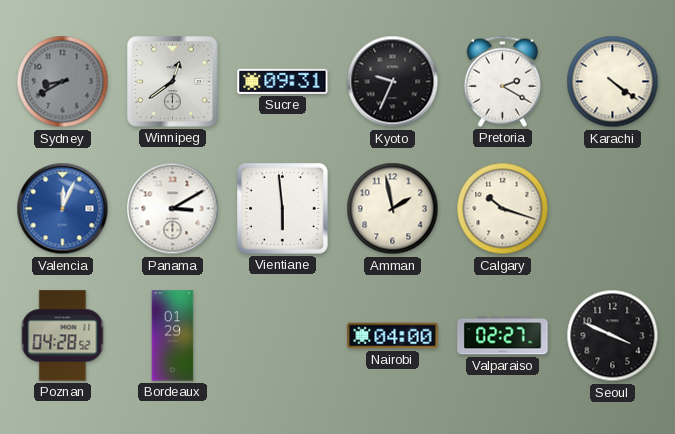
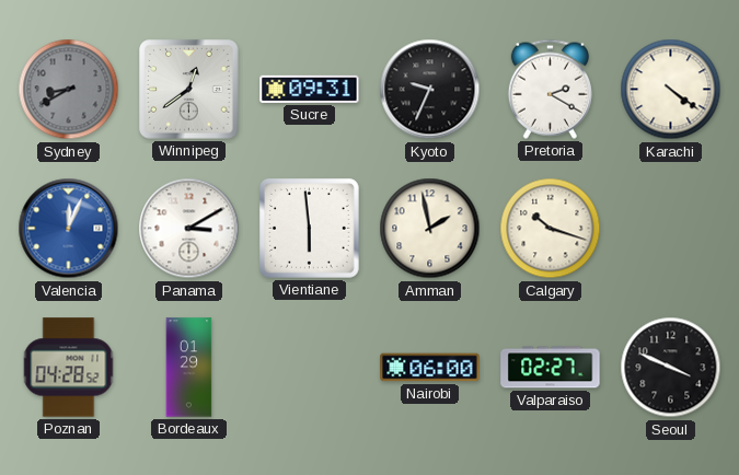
Nairobi: 04:00 -> 06:00
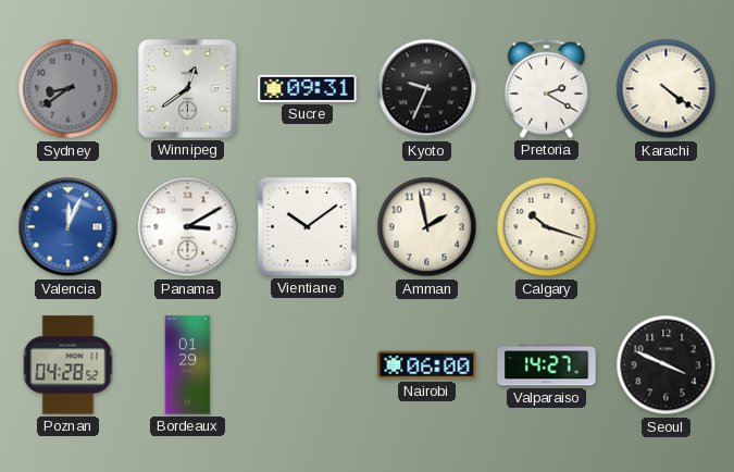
Sydney: 8:40 -> 8:39
Vientiane: 5:59 -> 10:09
Valparaiso: 02:27 -> 14:27
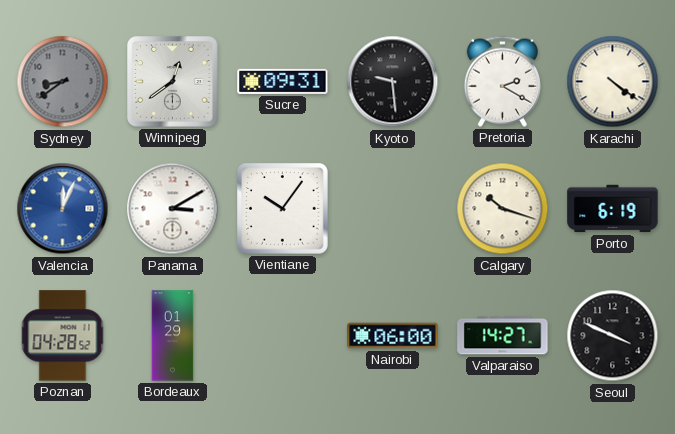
Kyoto: 9:34 -> 9:29
Vientiane: 10:09 -> 10:06
Amman: 1:58 -> none
Porto: none -> 6:19
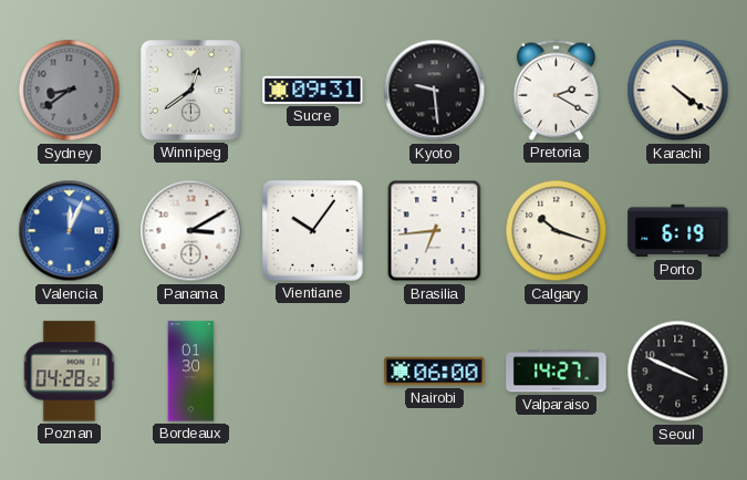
Brasilia: none -> 6:44
Bordeaux: 01:29 -> 01:30
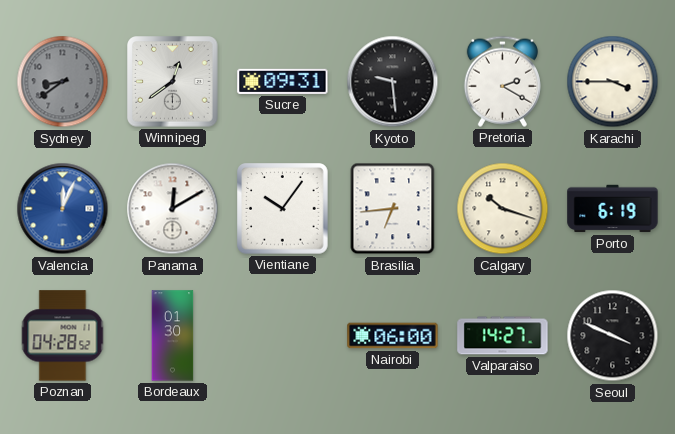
Karachi: 4:21 -> 3:45
Panama: 3:10 -> 12:10
